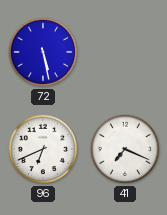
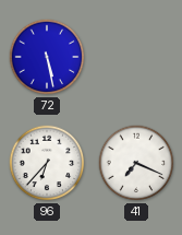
96: 6:41 -> 6:37
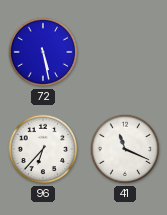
41: 7:19 -> 11:19
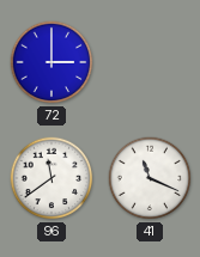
72: 5:28 -> 3:00
96: 6:37 -> 11:39
